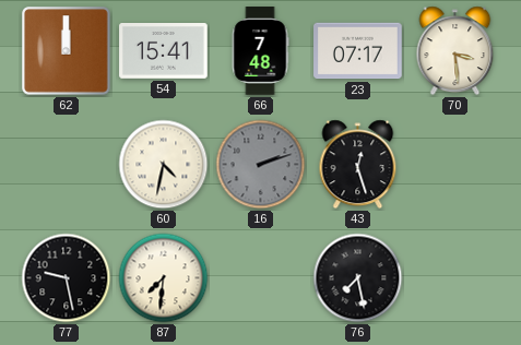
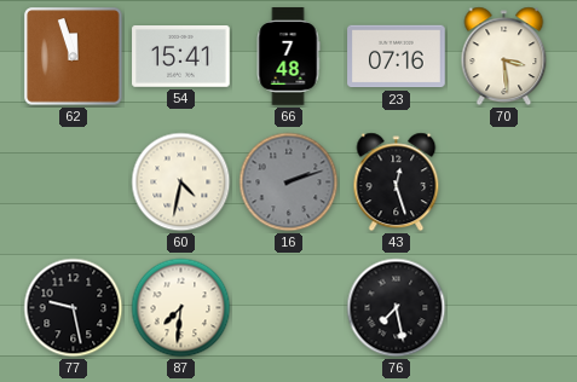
62: 12:00 -> 11:57
23: 07:17 -> 07:16
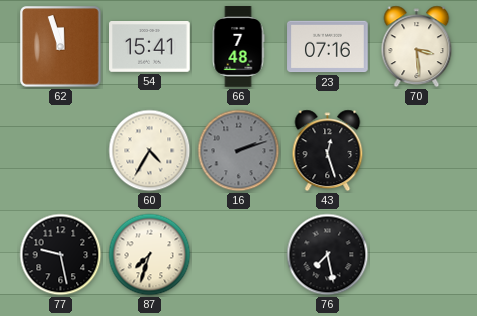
60: 4:32 -> 4:35
87: 7:31 -> 7:33
